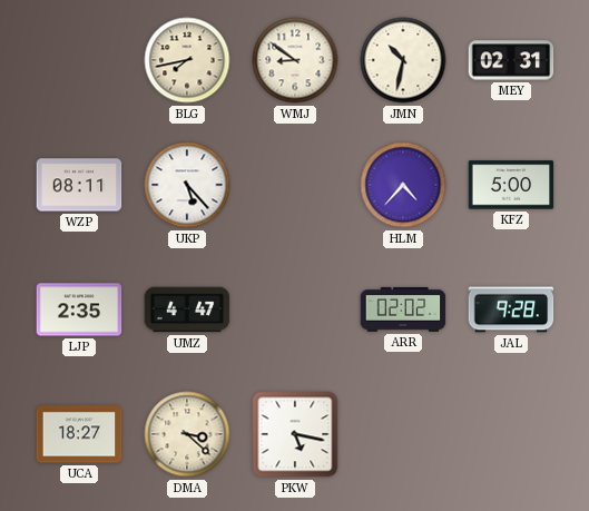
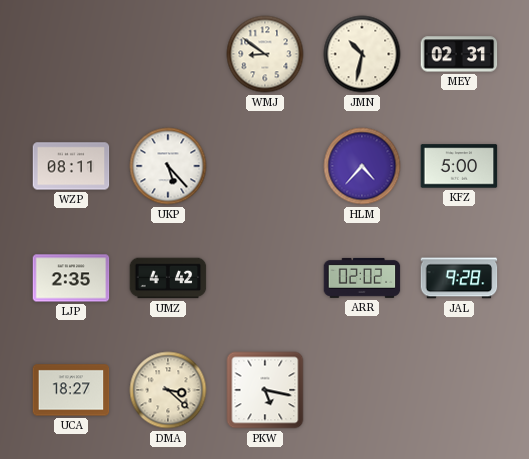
BLG: 7:43 -> none
UMZ: 4:47 -> 4:42
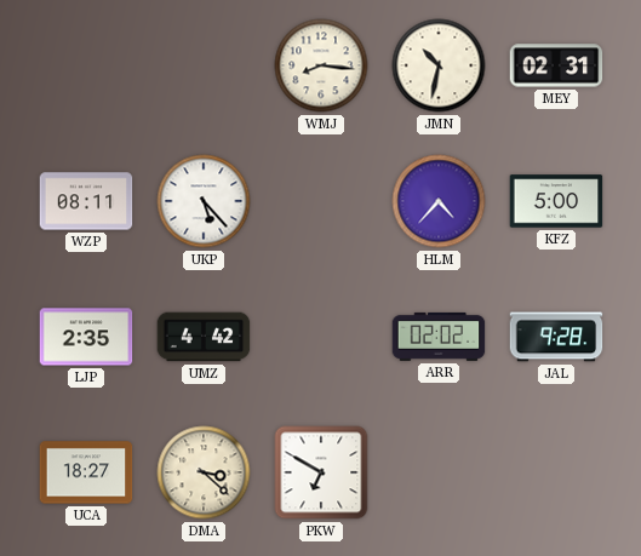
WMJ: 8:51 -> 8:16
PKW: 5:17 -> 6:50
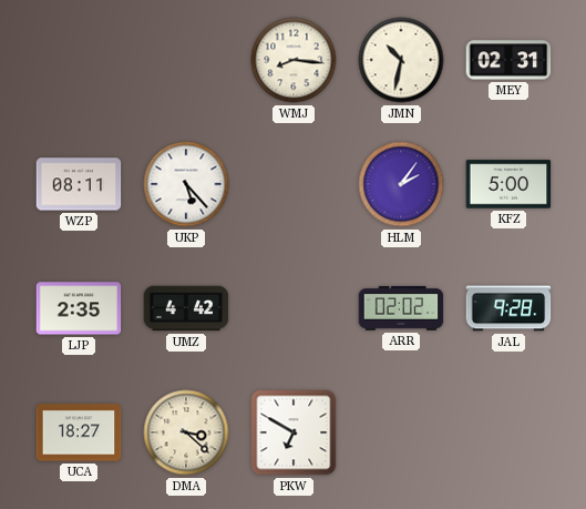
HLM: 4:37 -> 2:06
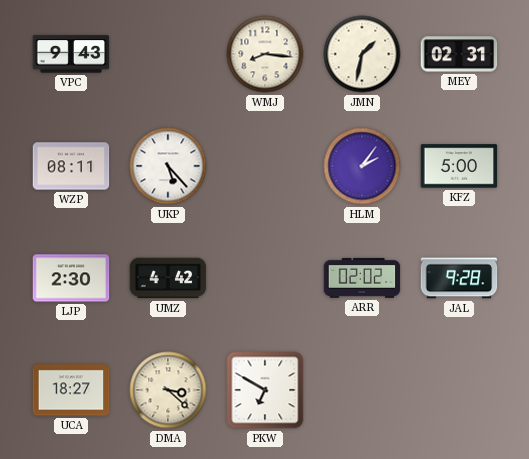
VPC: none -> 9:43
JMN: 10:32 -> 1:32
LJP: 2:35 -> 2:30
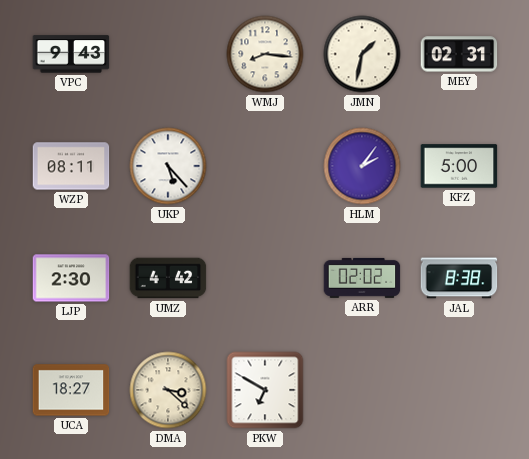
JAL: 9:28 -> 8:38
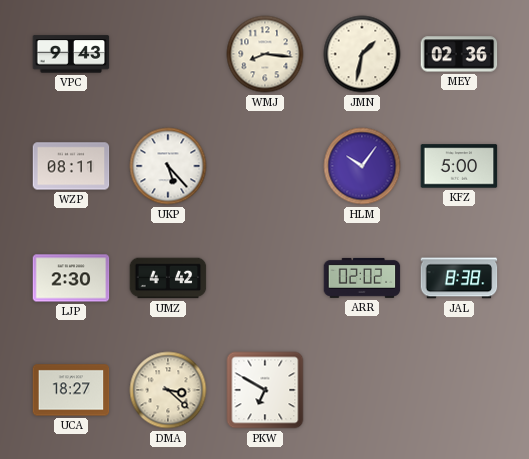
MEY: 02:31 -> 02:36
HLM: 2:06 -> 10:06
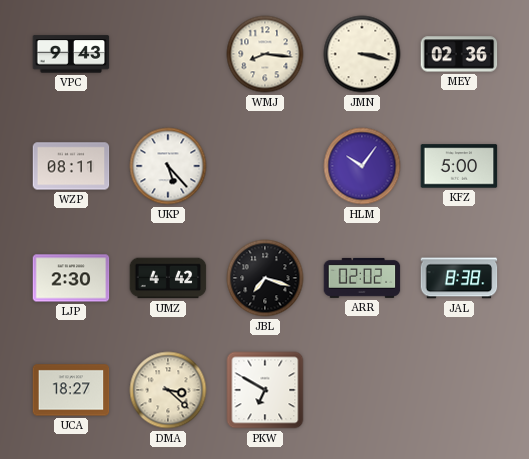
JMN: 1:32 -> 3:17
JBL: none -> 7:18
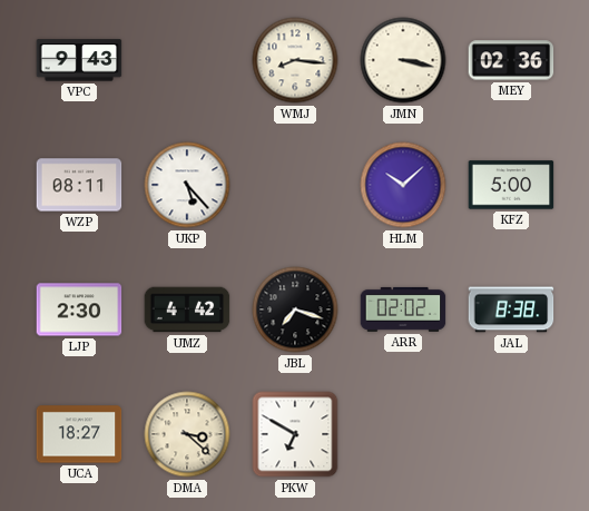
HLM: 10:06 -> 10:08
